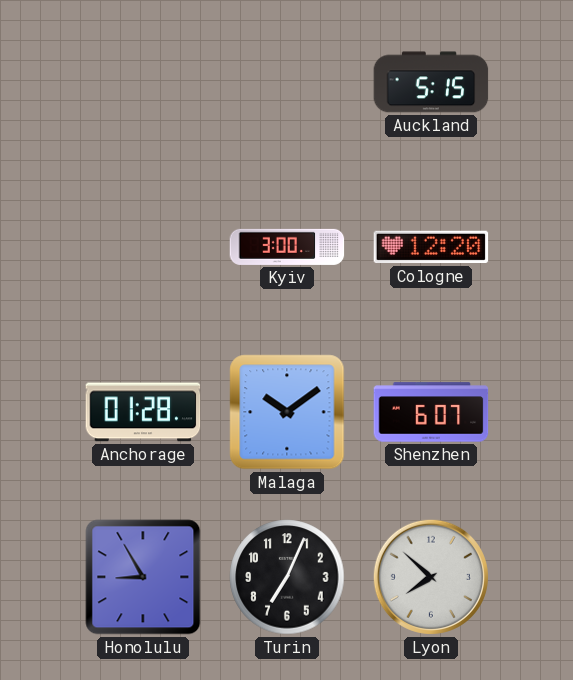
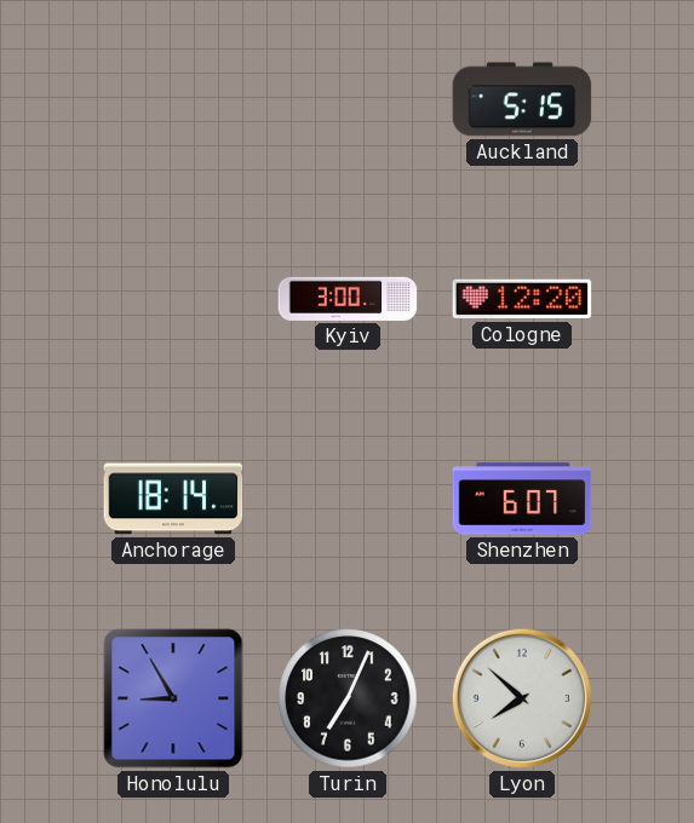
Anchorage: 01:28 -> 18:14
Malaga: 10:09 -> none
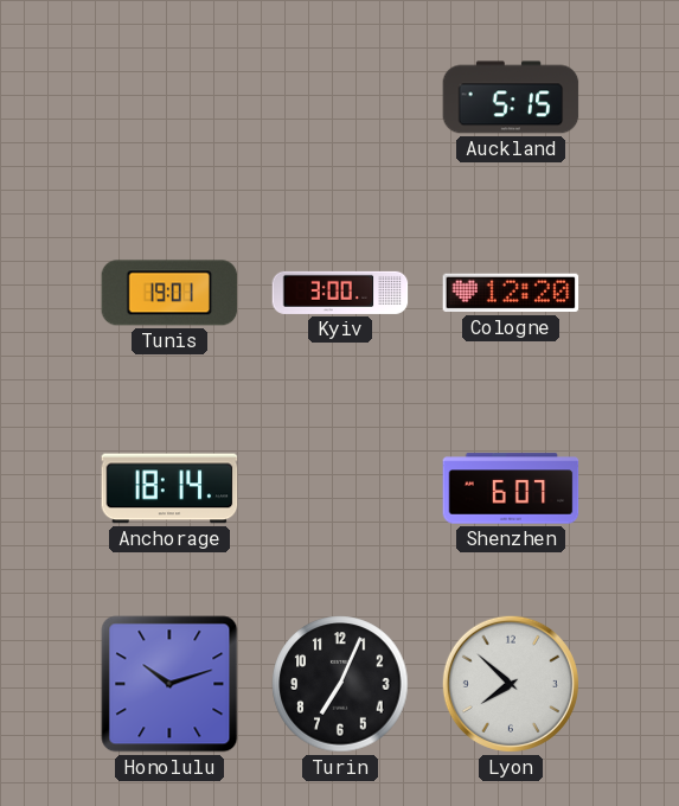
Tunis: none -> 19:01
Honolulu: 8:55 -> 10:12
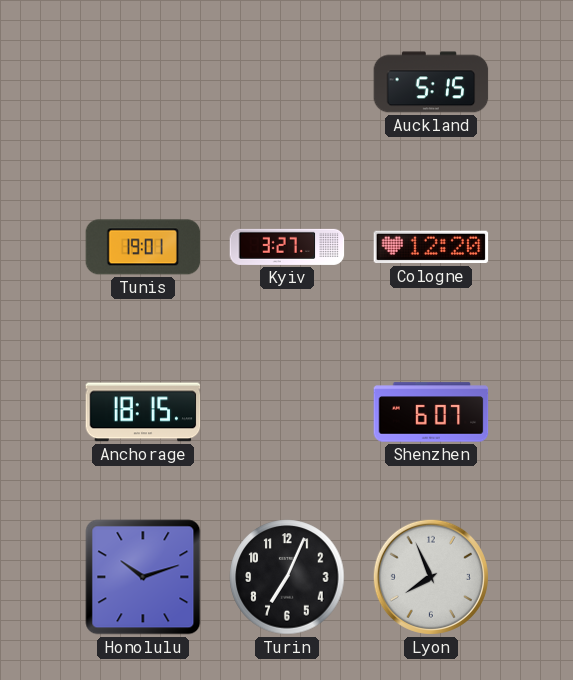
Kyiv: 3:00 -> 3:27
Anchorage: 18:14 -> 18:15
Lyon: 7:52 -> 7:56
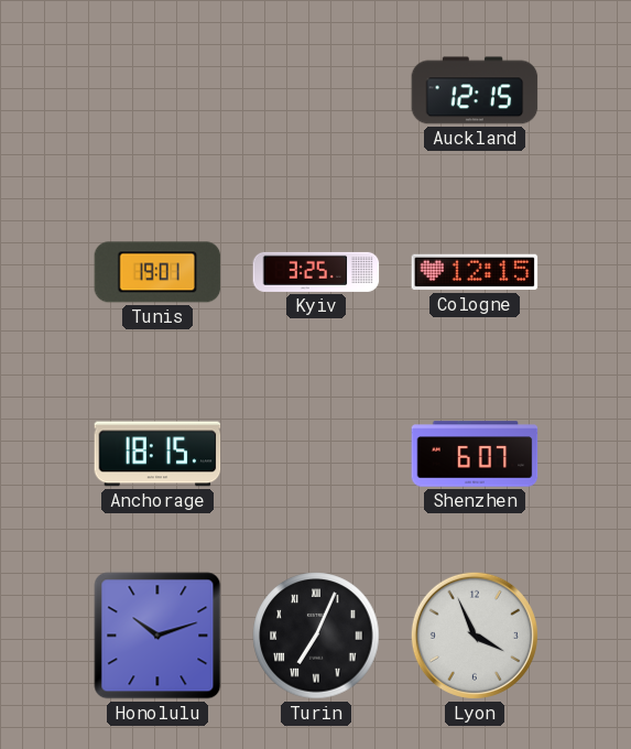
Auckland: 5:15 -> 12:15
Kyiv: 3:27 -> 3:25
Cologne: 12:20 -> 12:15
Turin numerals: Arabic -> Roman
Lyon: 7:56 -> 3:56
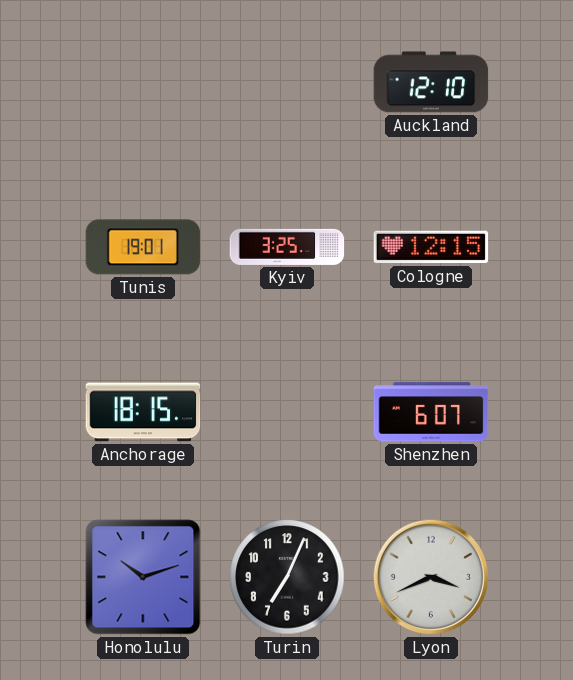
Auckland: 12:15 -> 12:10
Turin numerals: Roman -> Arabic
Lyon: 3:56 -> 3:41
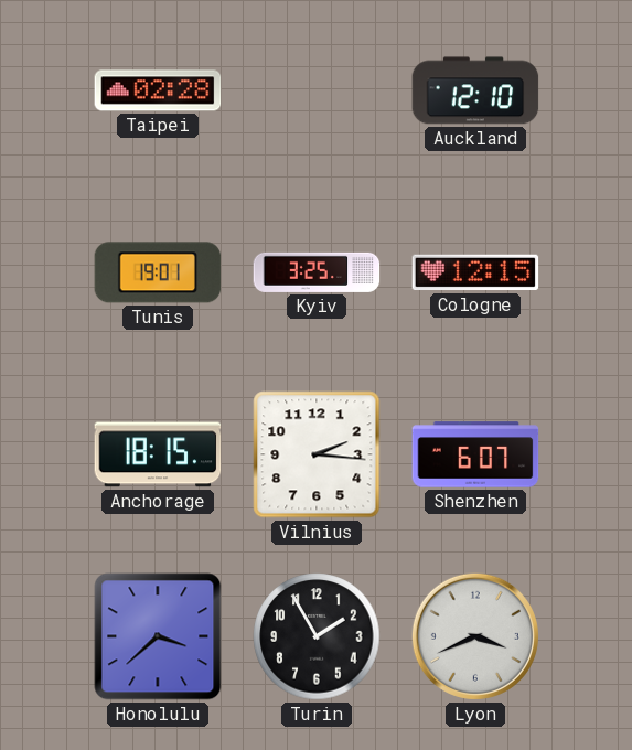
Taipei: none -> 02:28
Vilnius: none -> 2:16
Honolulu: 10:12 -> 3:38
Turin: 7:04 -> 1:55
